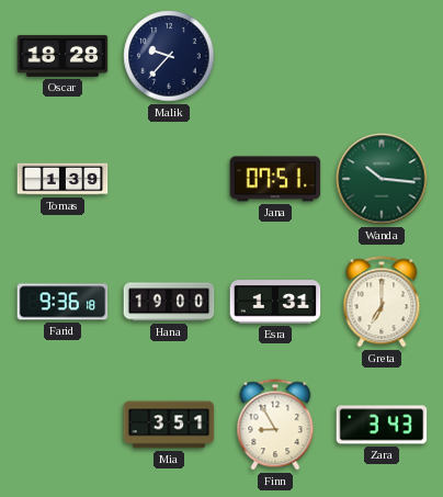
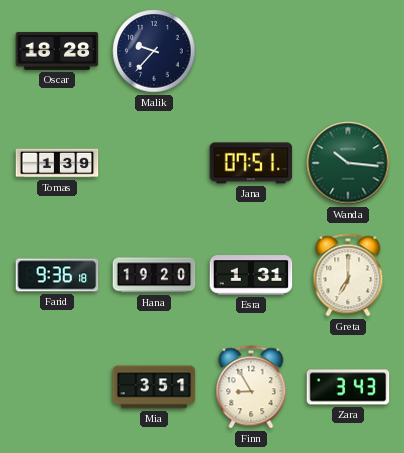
Hana: 19:00 -> 19:20
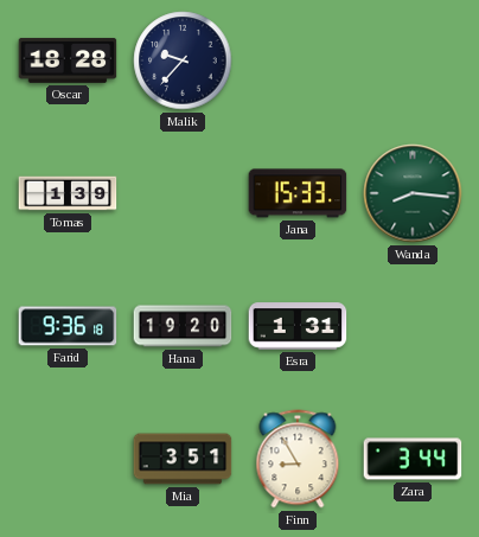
Jana: 07:51 -> 15:33
Wanda: 10:16 -> 8:16
Greta: 7:00 -> none
Zara: 3:43 -> 3:44
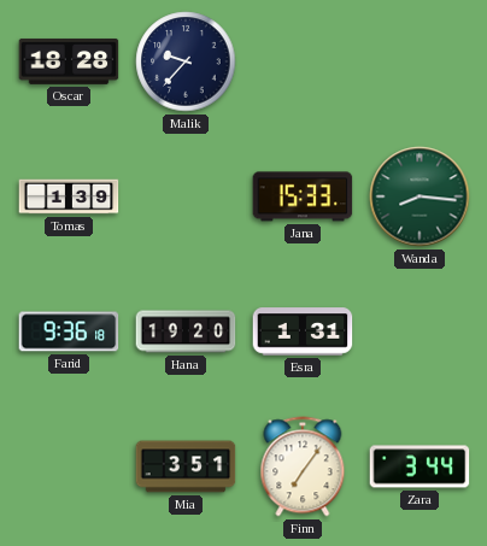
Finn: 8:55 -> 7:06
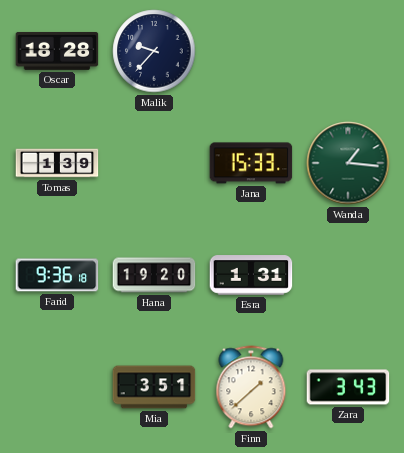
Wanda: 8:16 -> 1:16
Finn: 7:06 -> 1:38
Zara: 3:44 -> 3:43
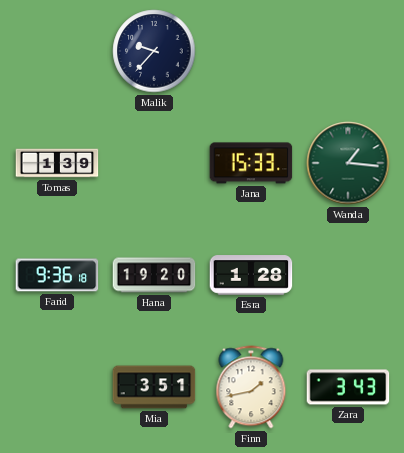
Oscar: 18:28 -> none
Esra: 1:31 -> 1:28
Finn: 1:38 -> 1:43
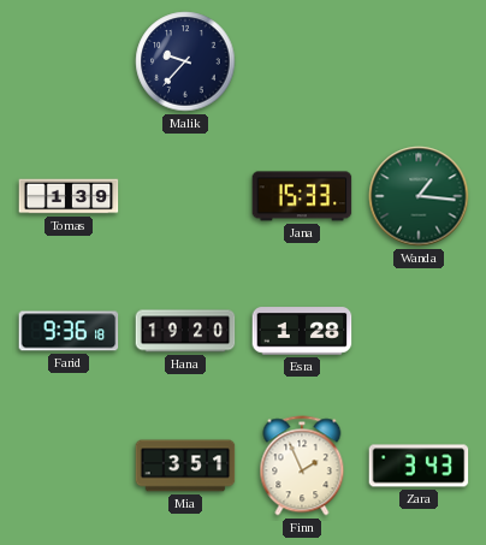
Finn: 1:43 -> 1:56
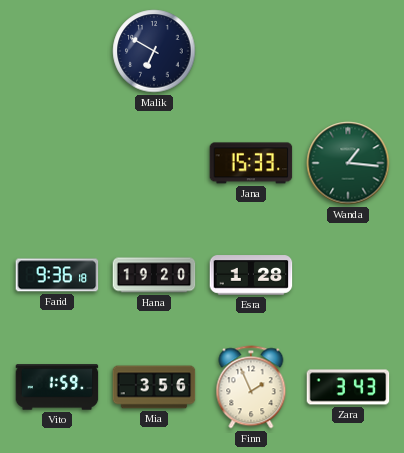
Malik: 9:37 -> 6:50
Tomas: 1:39 -> none
Vito: none -> 1:59
Mia: 3:51 -> 3:56
